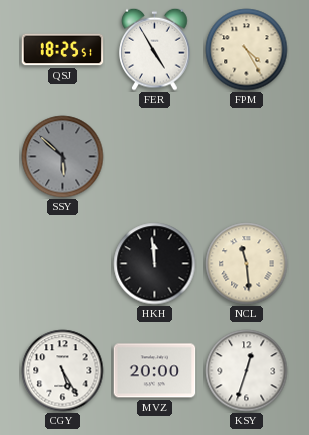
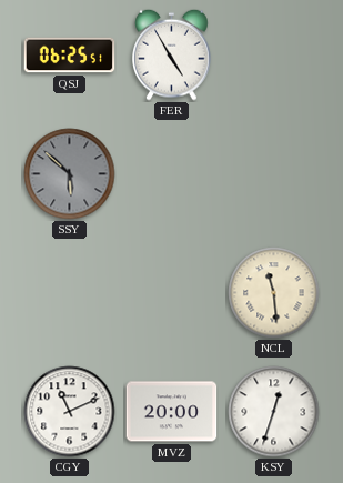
QSJ: 18:25 -> 06:25
FPM: 4:25 -> none
HKH: 11:59 -> none
CGY: 5:25 -> 11:11
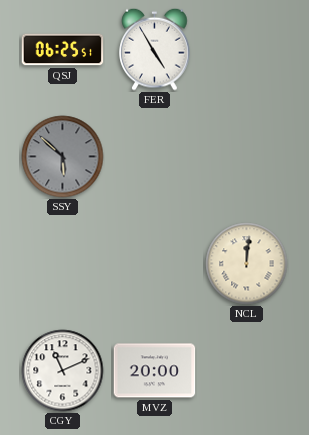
NCL: 11:29 -> 12:01
KSY: 12:33 -> none
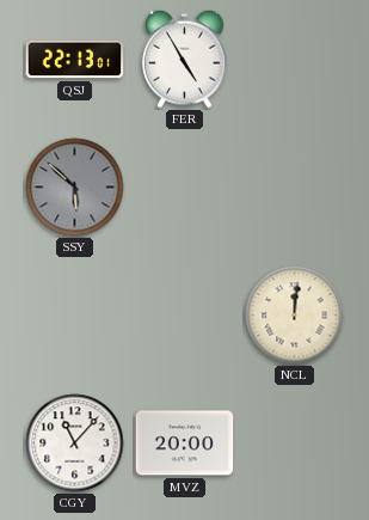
QSJ: 06:25 -> 22:13
CGY: 11:11 -> 11:07
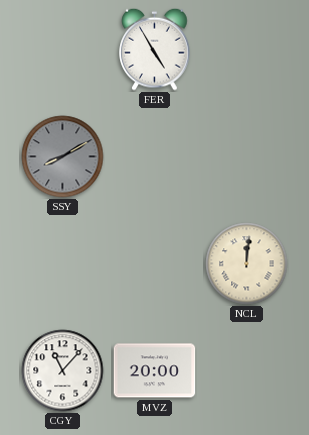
QSJ: 22:13 -> none
SSY: 5:52 -> 8:10
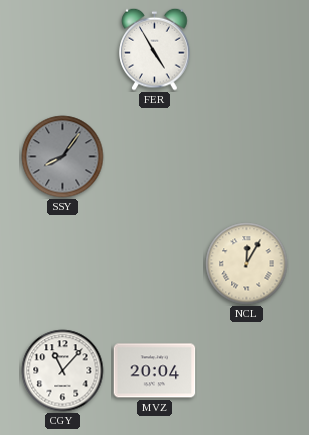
SSY: 8:10 -> 8:06
NCL: 12:01 -> 12:05
MVZ: 20:00 -> 20:04
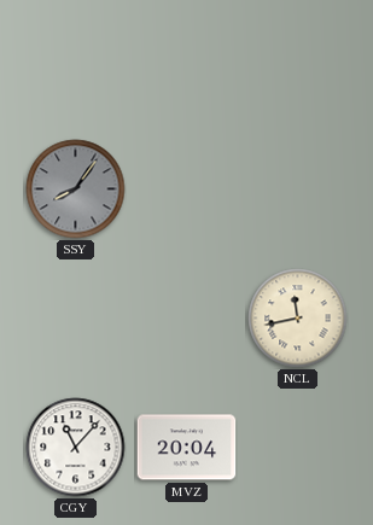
FER: 4:55 -> none
NCL: 12:05 -> 11:43
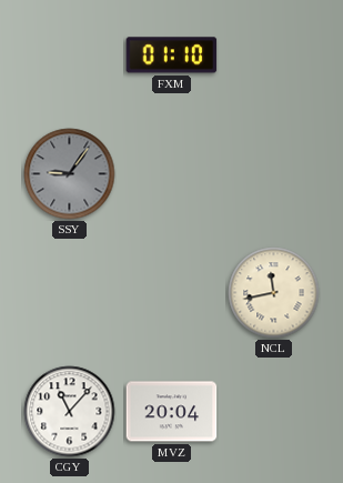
FXM: none -> 01:10
SSY: 8:06 -> 9:06
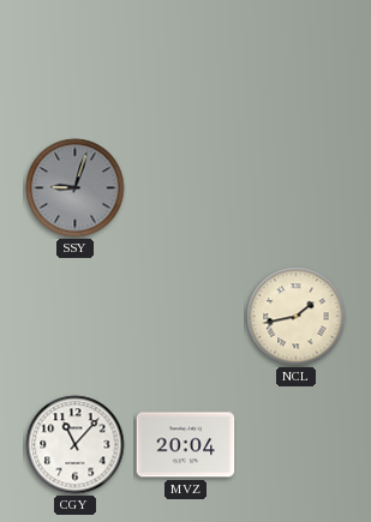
FXM: 01:10 -> none
SSY: 9:06 -> 9:03
NCL: 11:43 -> 1:43
